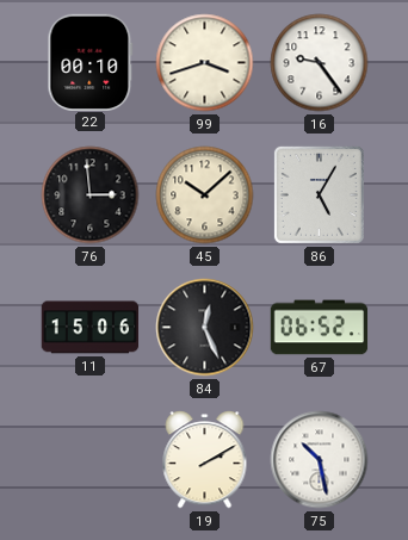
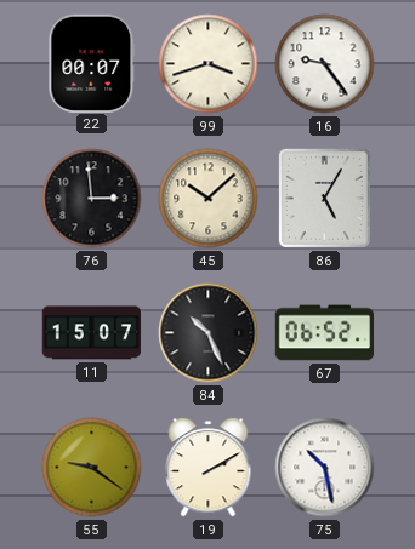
22: 00:10 -> 00:07
11: 15:06 -> 15:07
84: 12:26 -> 10:26
55: none -> 9:21
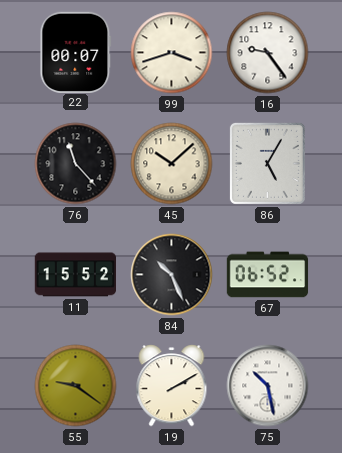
76: 2:59 -> 11:23
11: 15:07 -> 15:52
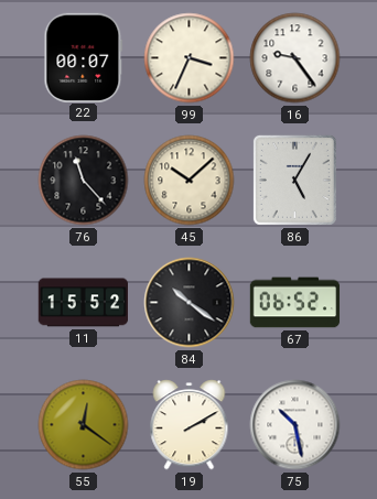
99: 3:42 -> 3:34
84: 10:26 -> 10:21
55: 9:21 -> 12:21
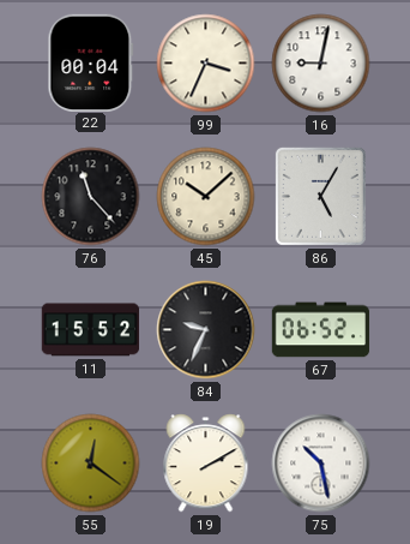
22: 00:07 -> 00:04
16: 9:24 -> 9:02
84: 10:21 -> 9:34
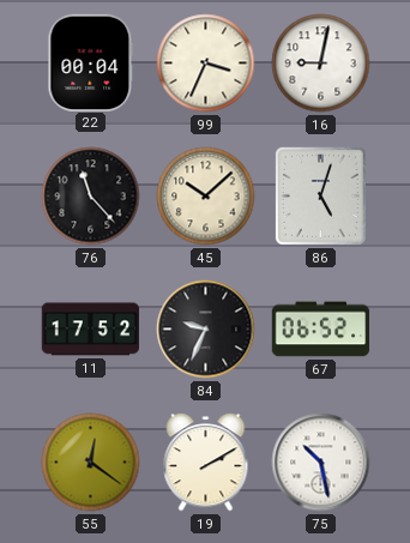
86: 5:05 -> 5:03
11: 15:52 -> 17:52
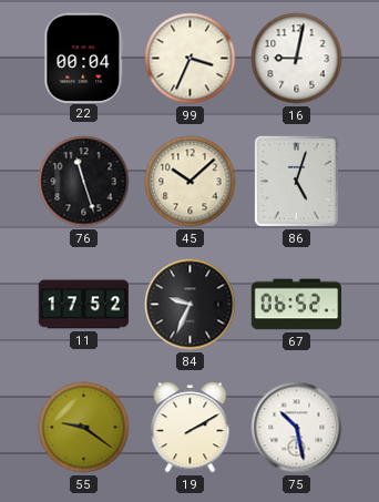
76: 11:23 -> 11:27
55: 12:21 -> 9:21
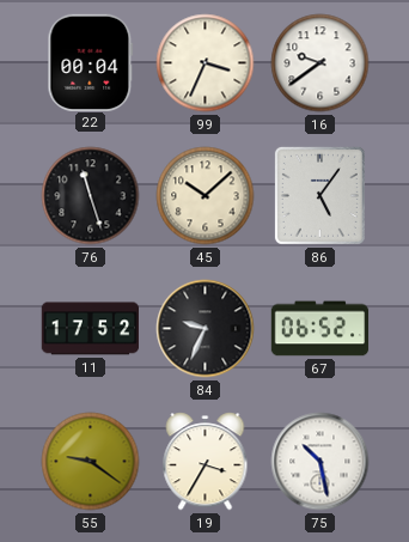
16: 9:02 -> 9:39
86: 5:03 -> 5:06
19: 2:10 -> 3:35
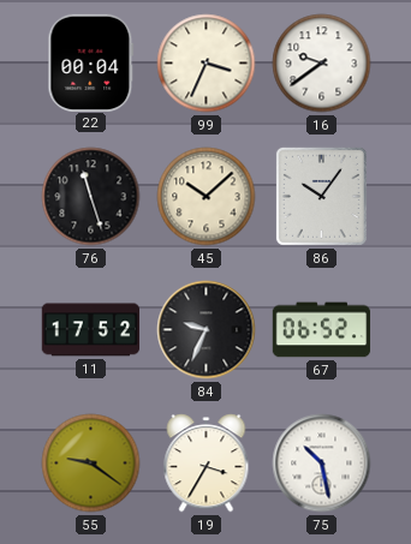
86: 5:06 -> 10:06
